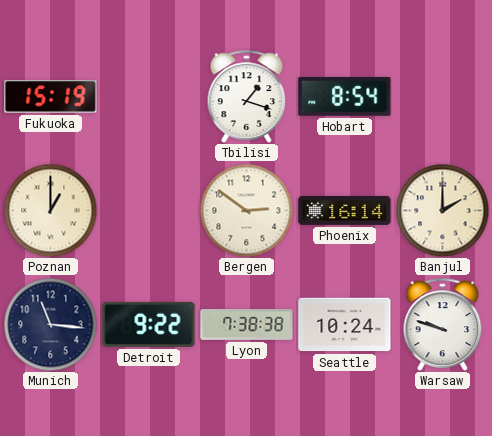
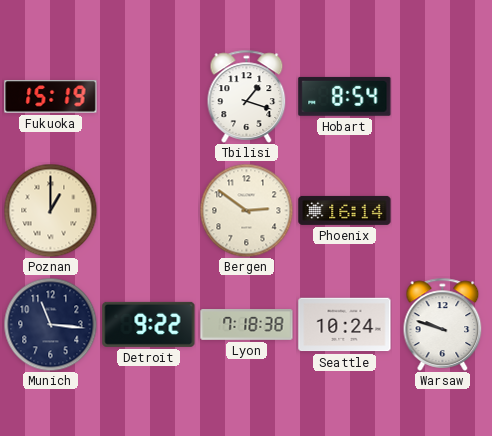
Banjul: 2:00 -> none
Lyon: 7:38 -> 7:18
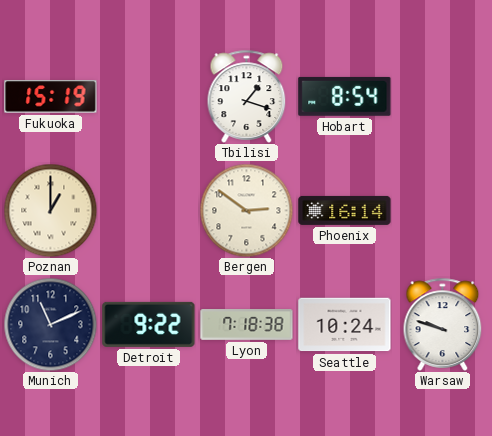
Munich: 11:16 -> 11:11
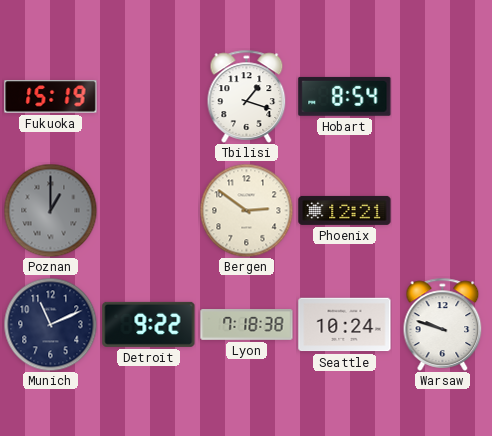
Poznan dial: cream -> grey
Phoenix: 16:14 -> 12:21
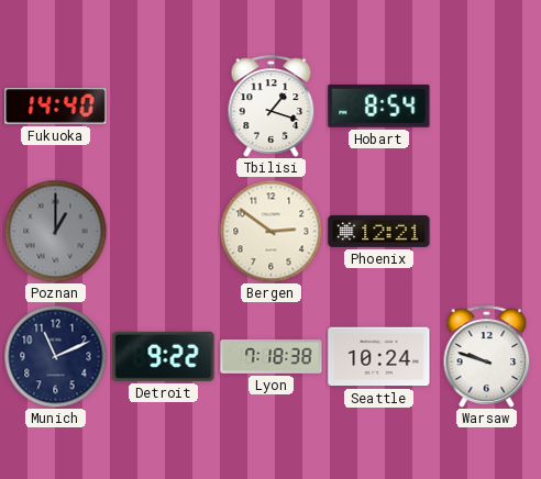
Fukuoka: 15:19 -> 14:40
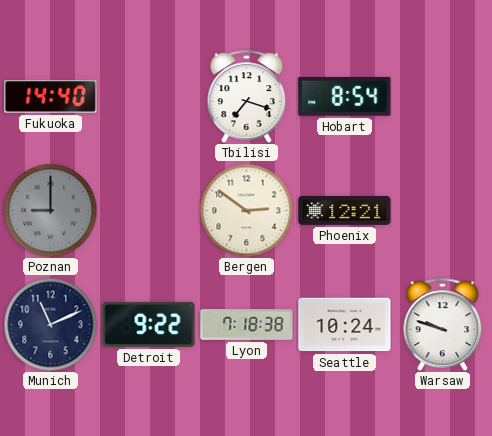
Tbilisi: 1:18 -> 7:18
Poznan: 1:00 -> 9:00
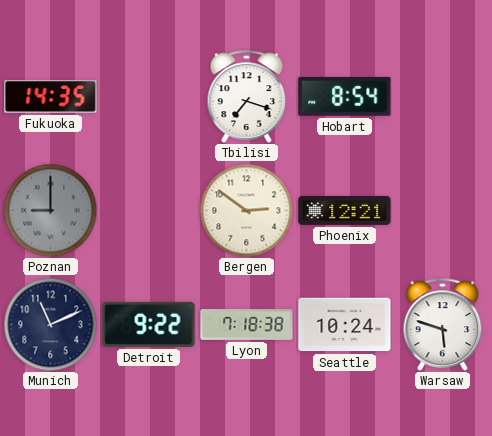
Fukuoka: 14:40 -> 14:35
Warsaw: 9:48 -> 5:48
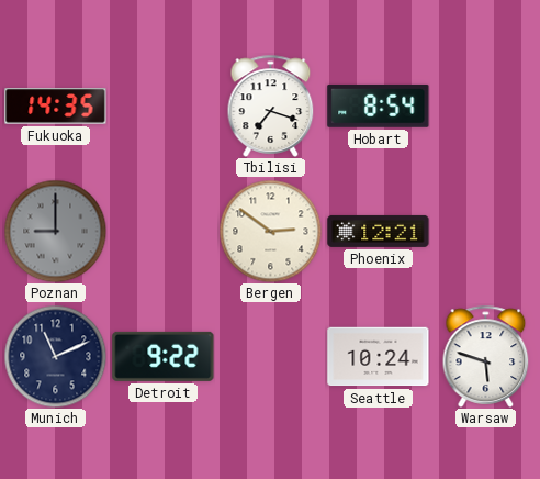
Lyon: 7:18 -> none
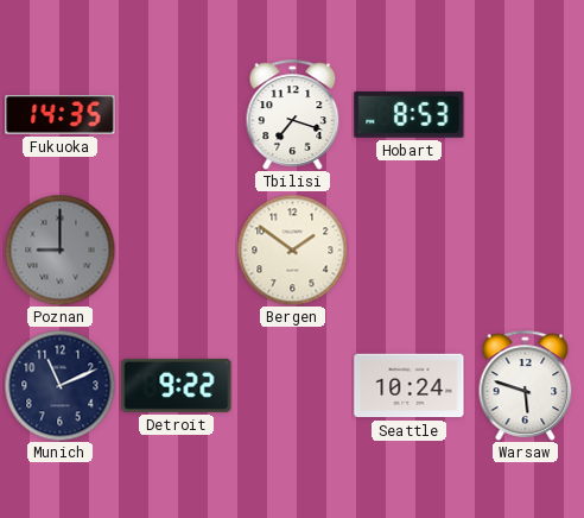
Hobart: 8:54 -> 8:53
Bergen: 2:51 -> 1:51
Phoenix: 12:21 -> none
